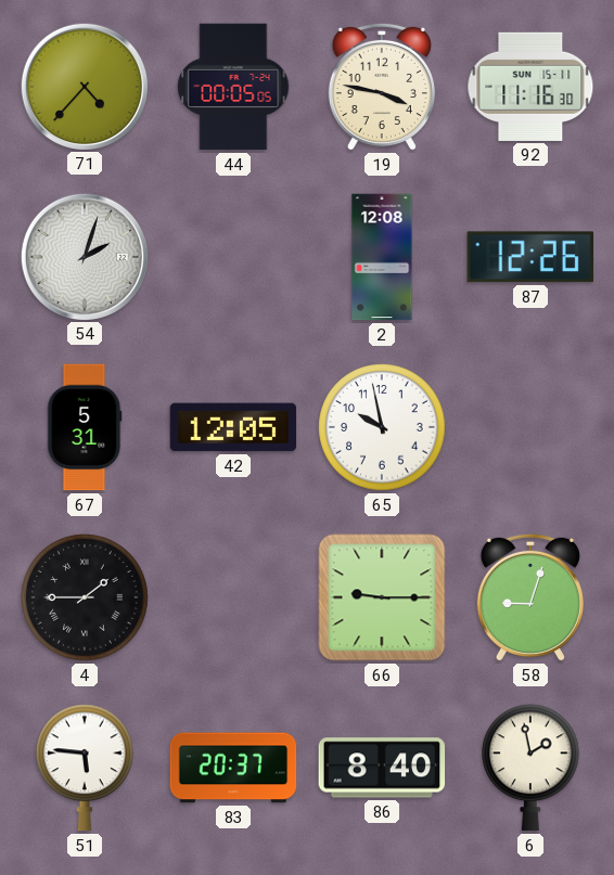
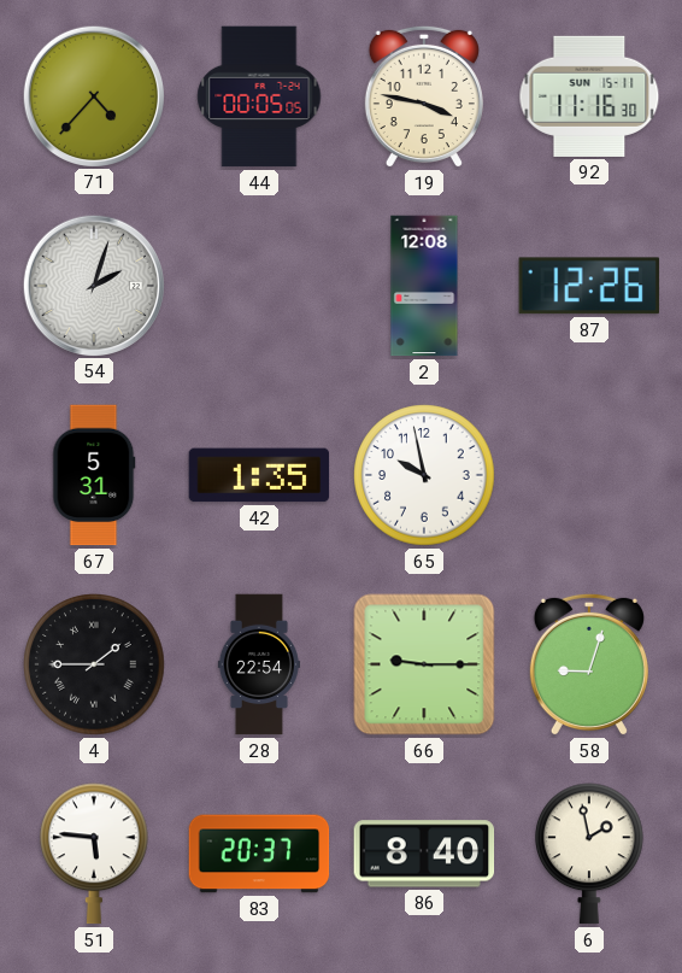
42: 12:05 -> 1:35
28: none -> 22:54
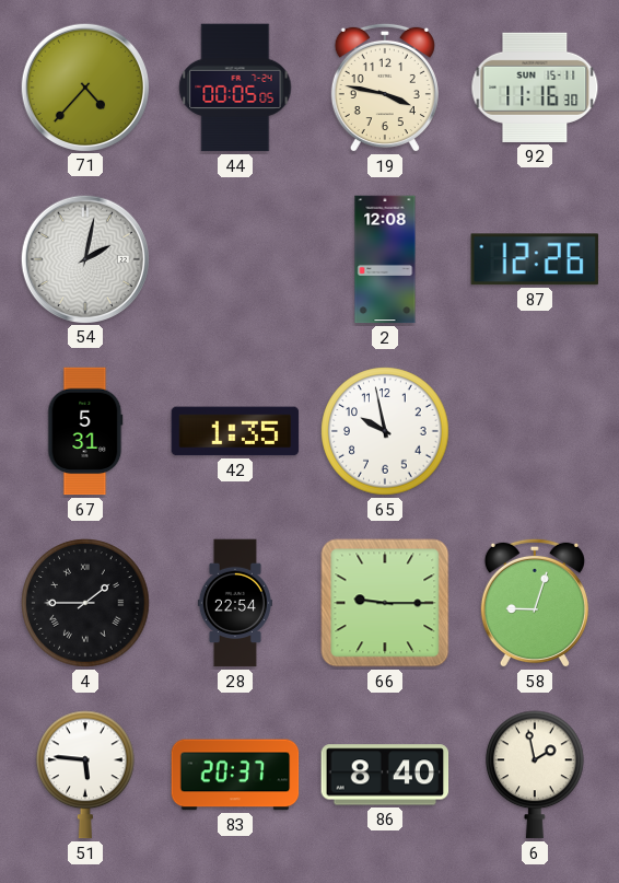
54: 2:03 -> 2:02
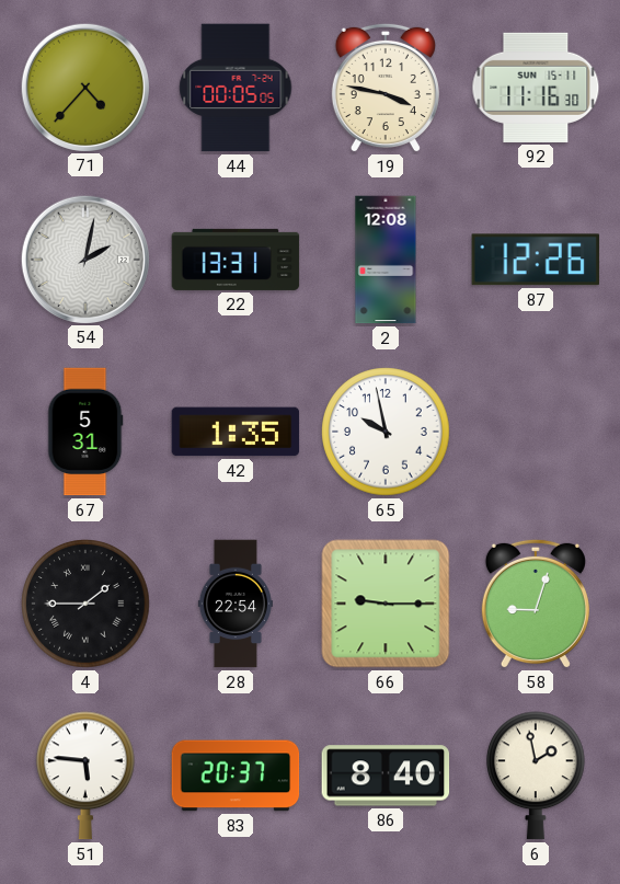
22: none -> 13:31
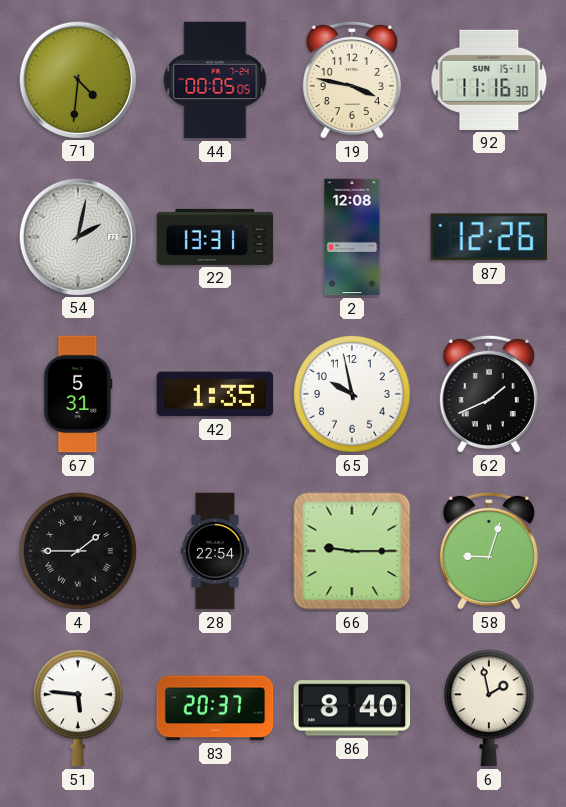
71: 4:37 -> 4:31
62: none -> 1:41
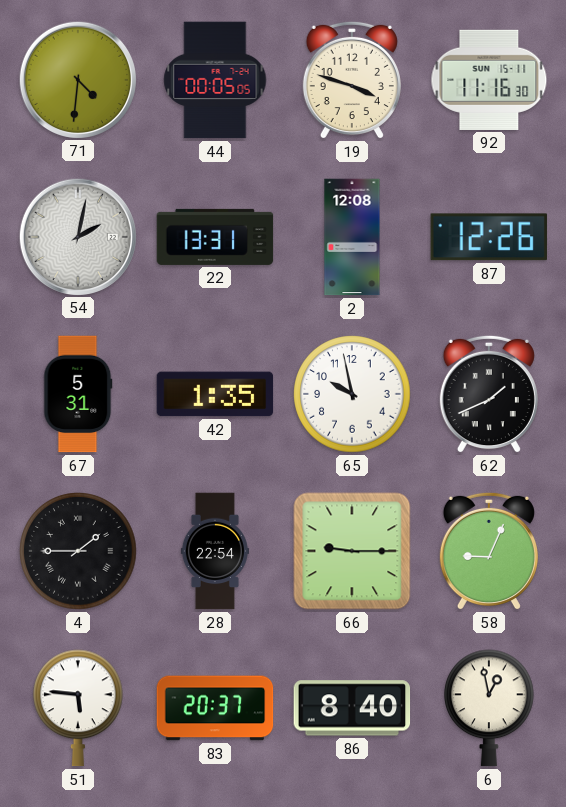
19: 3:47 -> 3:48
58: 9:03 -> 9:04
6: 1:58 -> 12:58
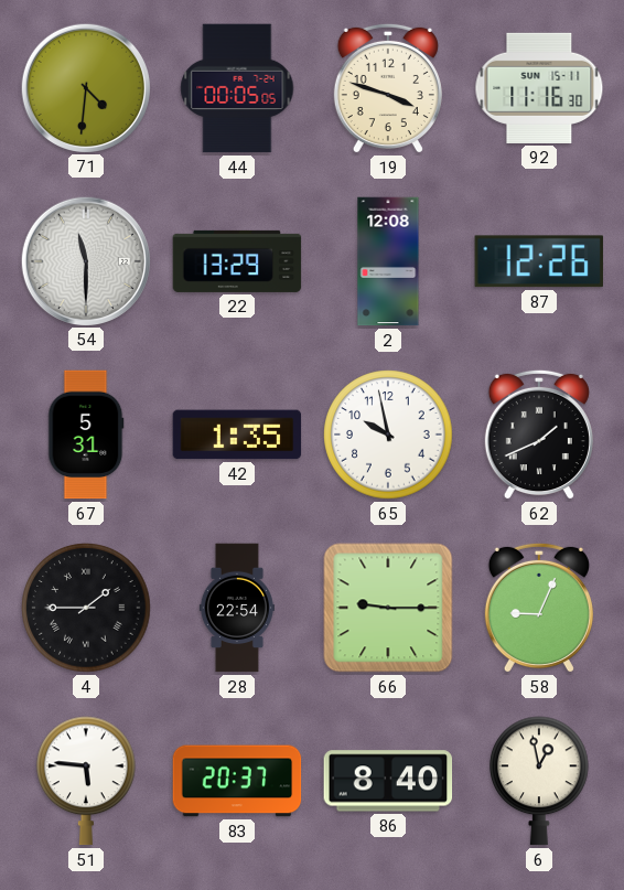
54: 2:02 -> 11:30
22: 13:31 -> 13:29
